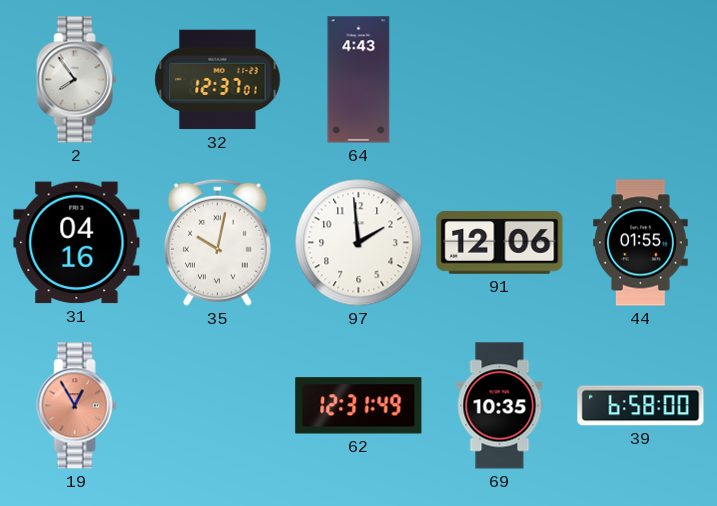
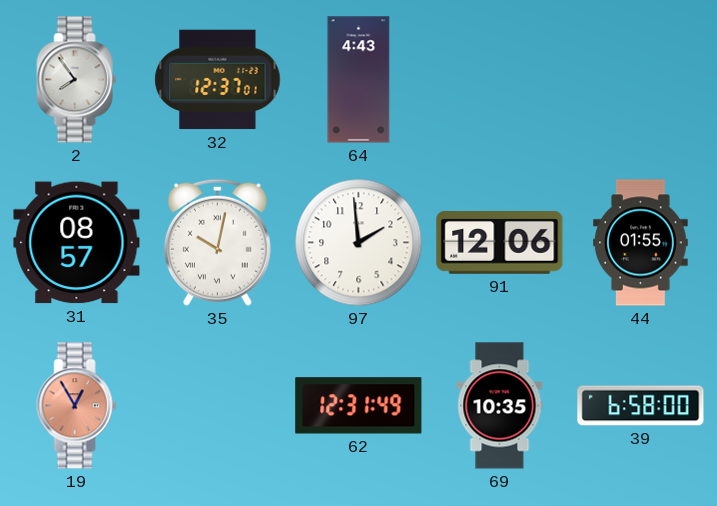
31: 04:16 -> 08:57
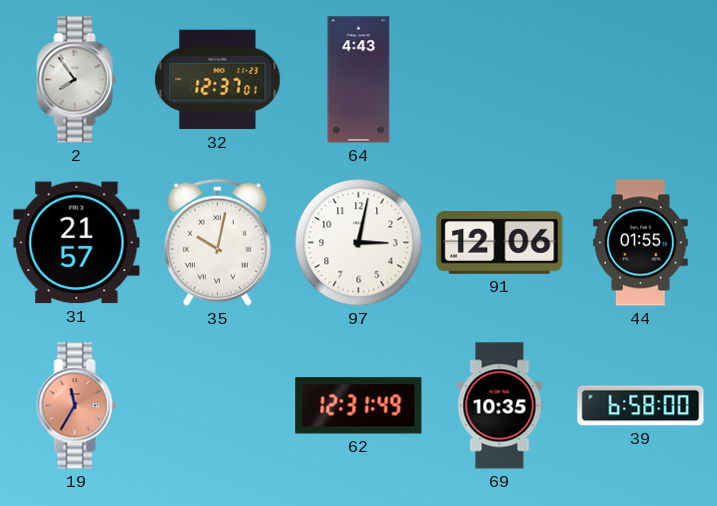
31: 08:57 -> 21:57
97: 1:59 -> 3:02
19: 12:55 -> 11:35
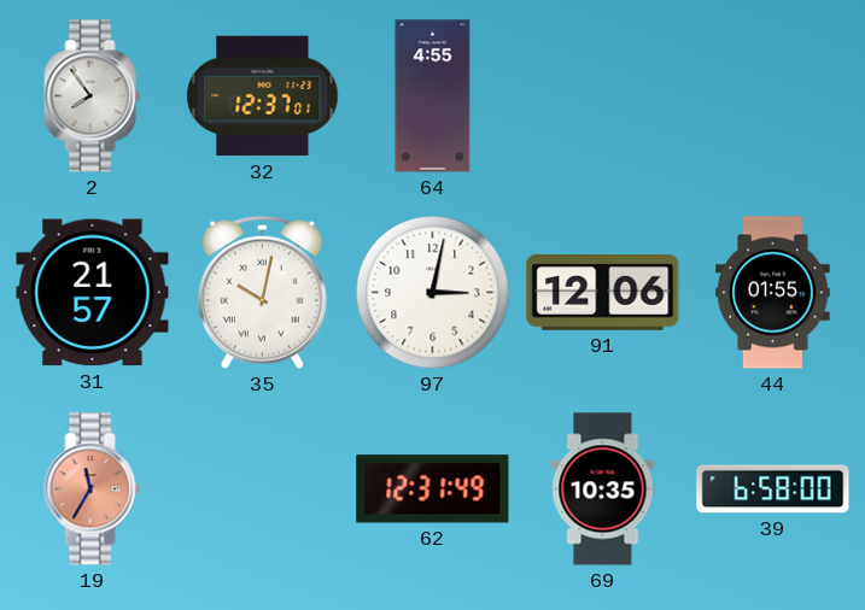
64: 4:43 -> 4:55
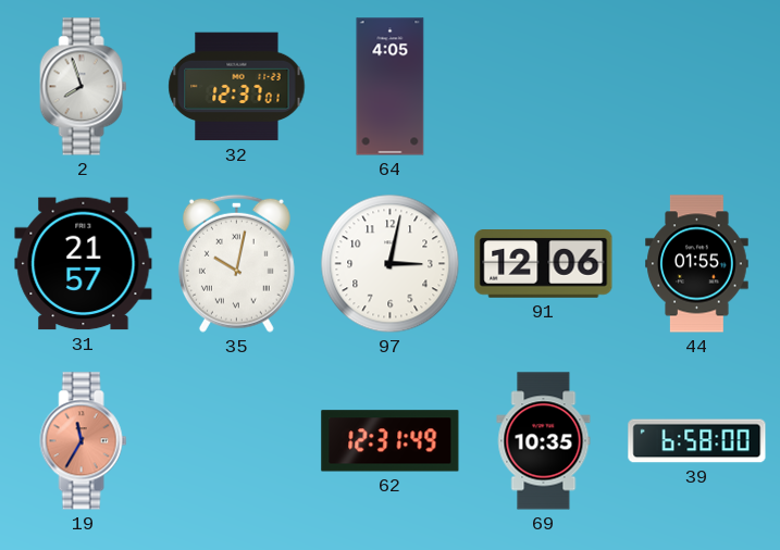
2: 7:54 -> 7:57
64: 4:55 -> 4:05
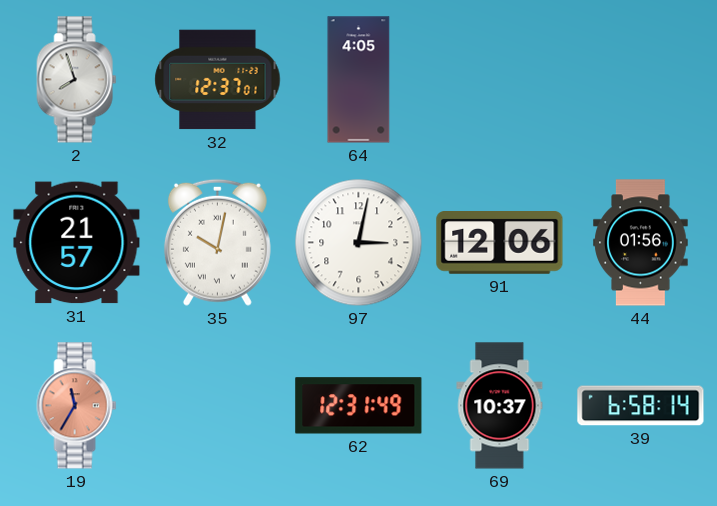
44: 01:55 -> 01:56
69: 10:35 -> 10:37
39: 6:58:00 -> 6:58:14
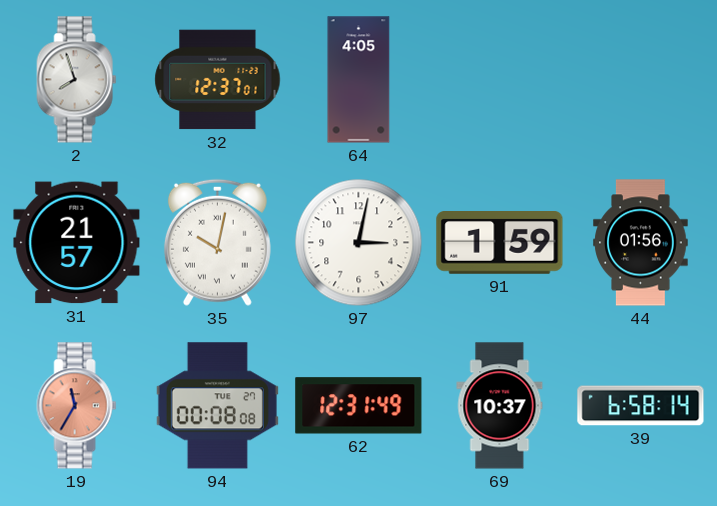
91: 12:06 -> 1:59
94: none -> 00:08
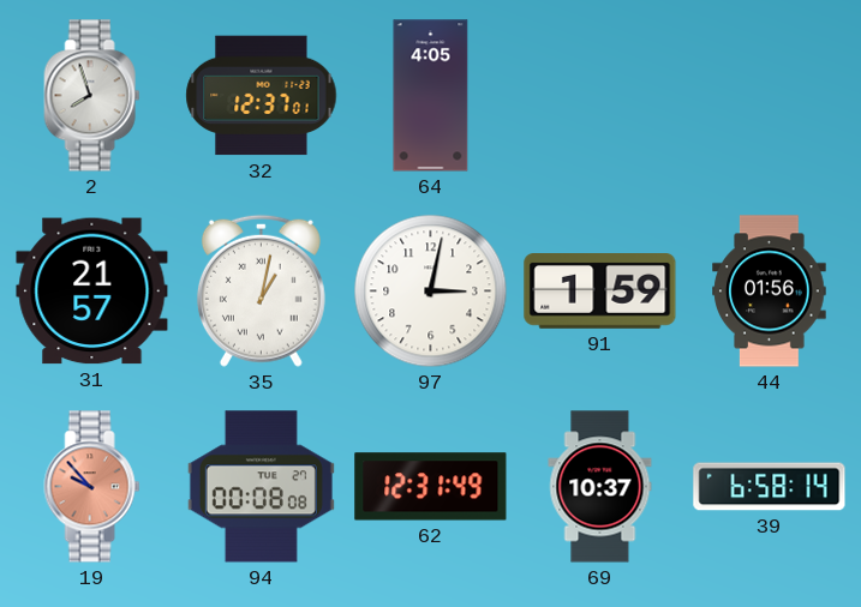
35: 10:02 -> 1:02
19: 11:35 -> 9:53
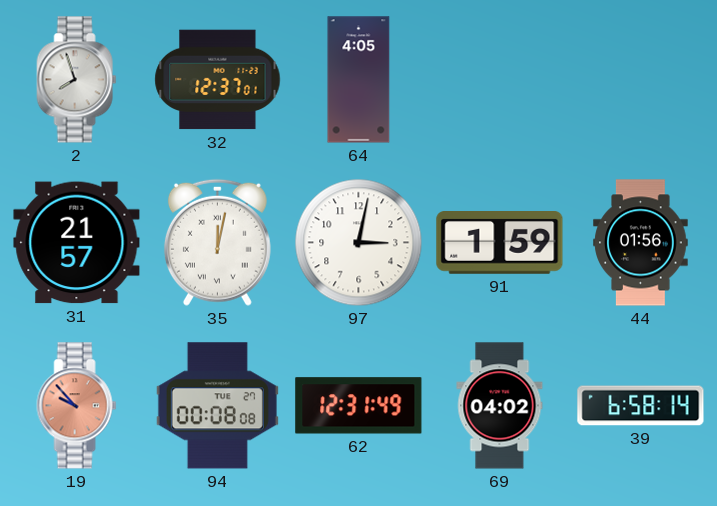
35: 1:02 -> 12:02
69: 10:37 -> 04:02
